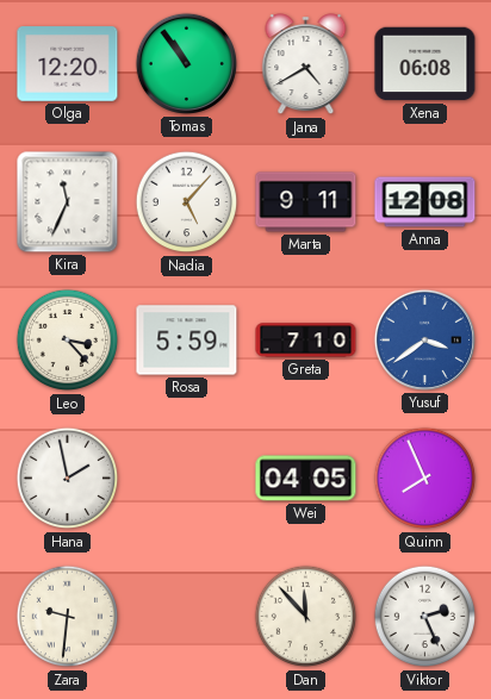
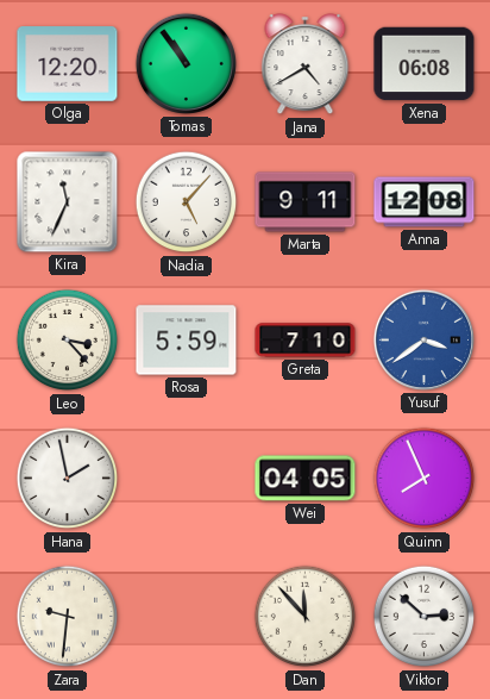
Viktor: 2:26 -> 2:52
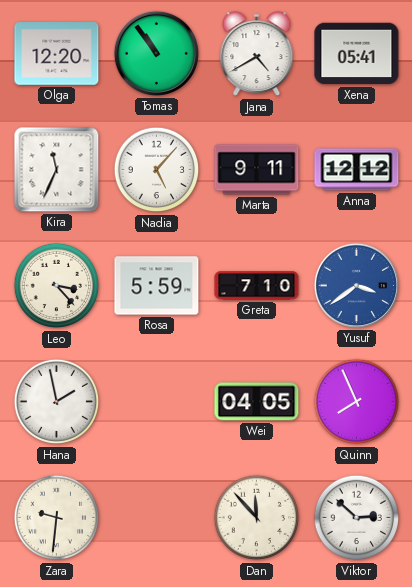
Xena: 06:08 -> 05:41
Anna: 12:08 -> 12:12
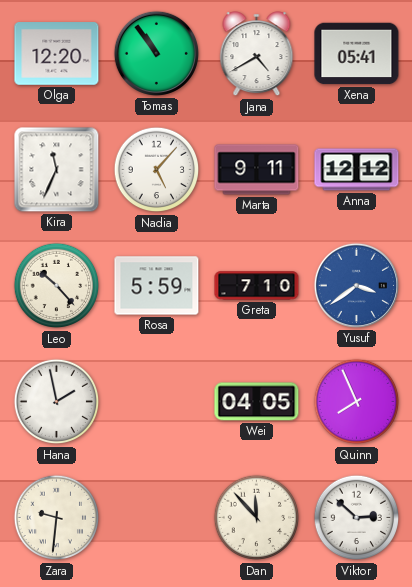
Leo: 3:23 -> 10:23
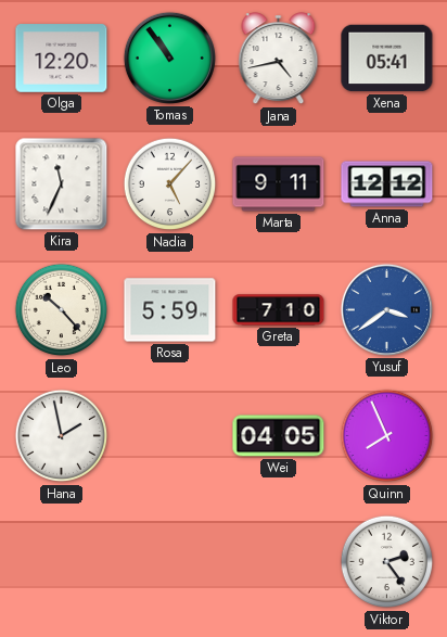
Jana: 4:40 -> 4:43
Zara: 9:31 -> none
Dan: 11:53 -> none
Viktor: 2:52 -> 2:24
